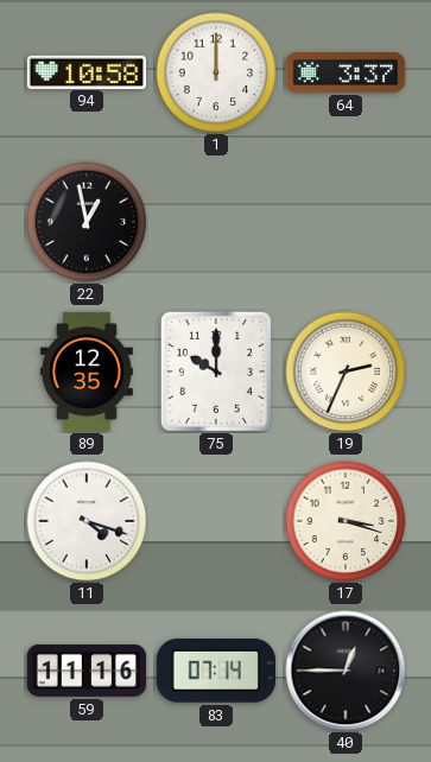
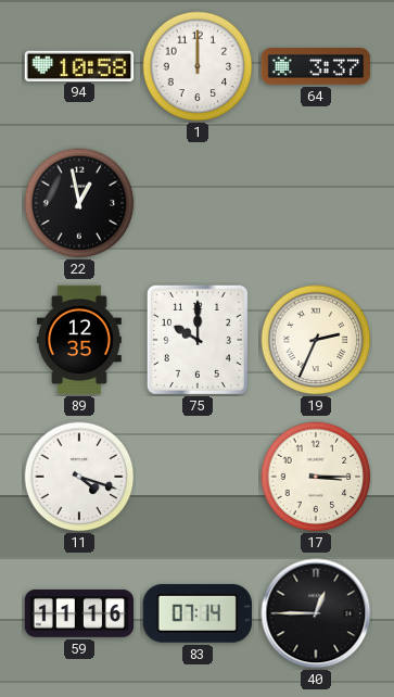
17: 3:18 -> 3:15
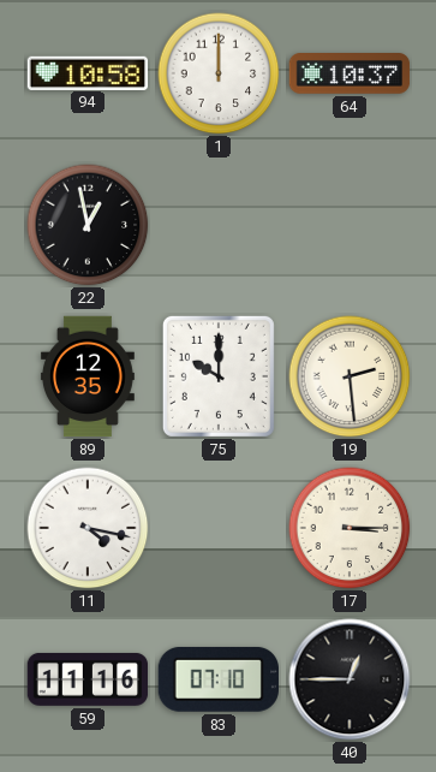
64: 3:37 -> 10:37
19: 2:34 -> 2:29
11: 4:18 -> 4:17
83: 07:14 -> 07:10
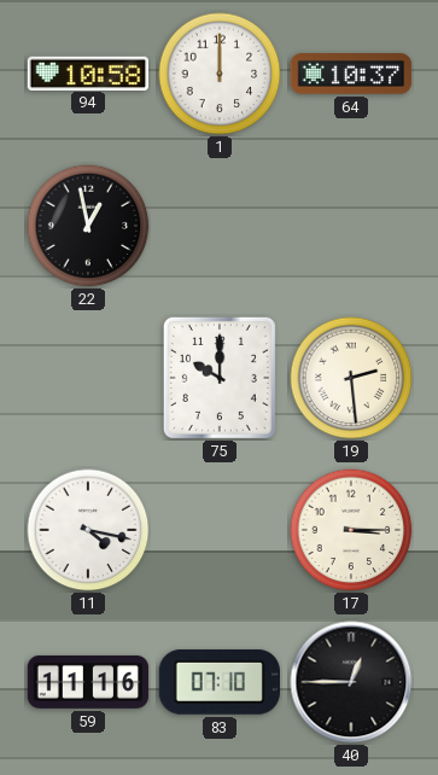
89: 12:35 -> none
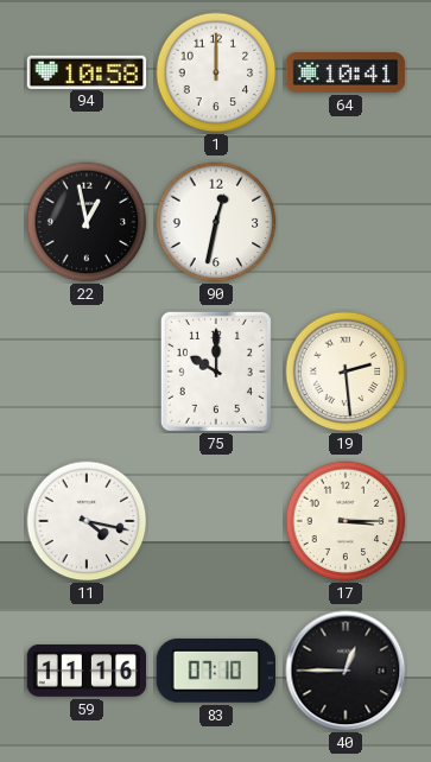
64: 10:37 -> 10:41
90: none -> 12:32
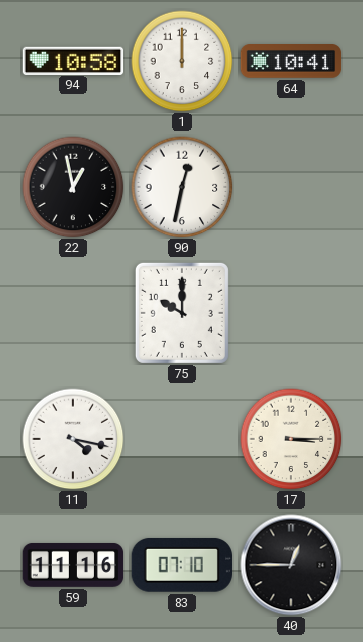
19: 2:29 -> none
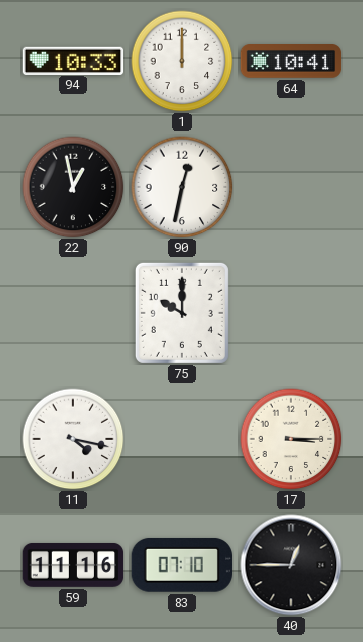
94: 10:58 -> 10:33
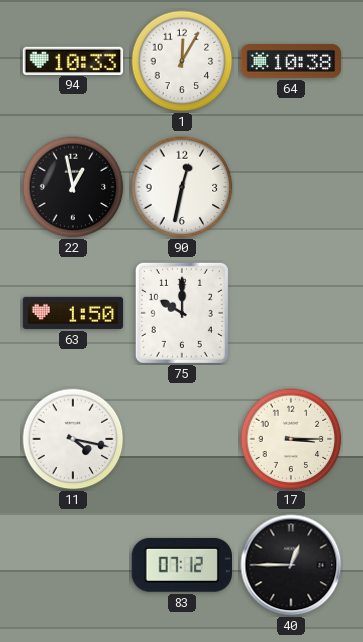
1: 12:00 -> 12:05
64: 10:41 -> 10:38
63: none -> 1:50
59: 11:16 -> none
83: 07:10 -> 07:12
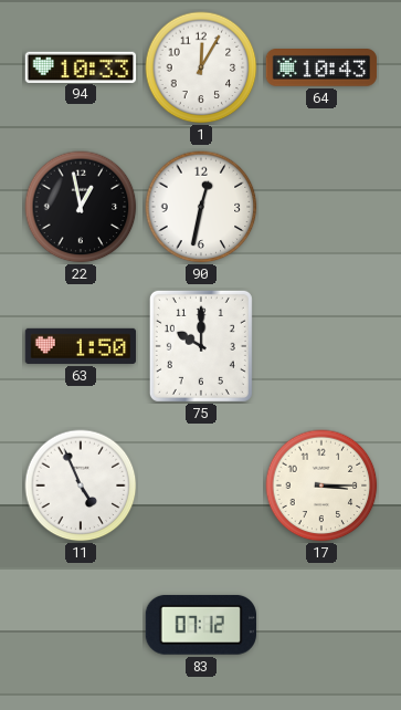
64: 10:38 -> 10:43
11: 4:17 -> 4:56
40: 12:45 -> none
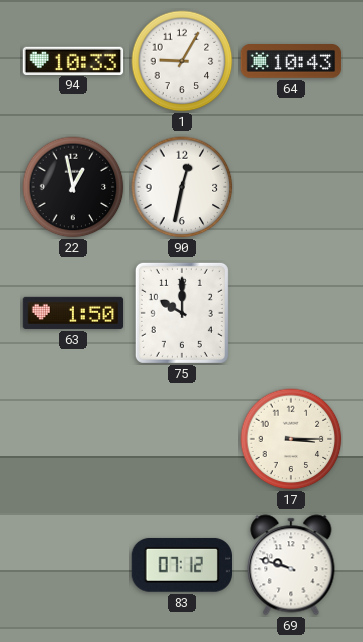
1: 12:05 -> 9:05
11: 4:56 -> none
69: none -> 9:48
